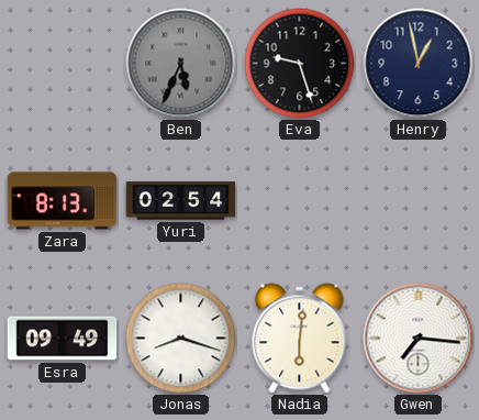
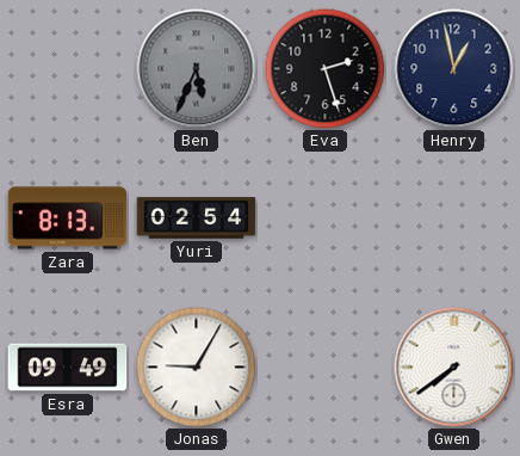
Eva: 9:27 -> 2:27
Jonas: 8:18 -> 9:05
Nadia: 6:01 -> none
Gwen: 7:16 -> 7:39
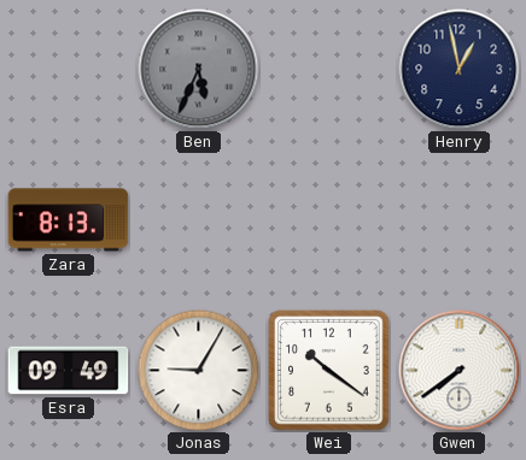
Eva: 2:27 -> none
Yuri: 02:54 -> none
Wei: none -> 10:21
